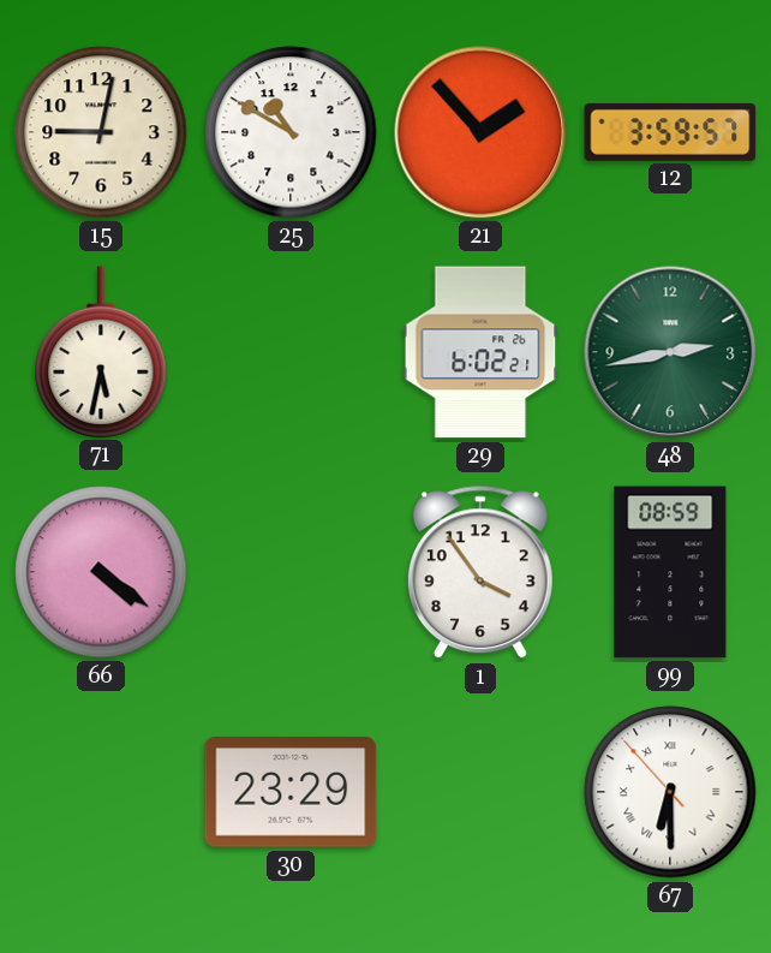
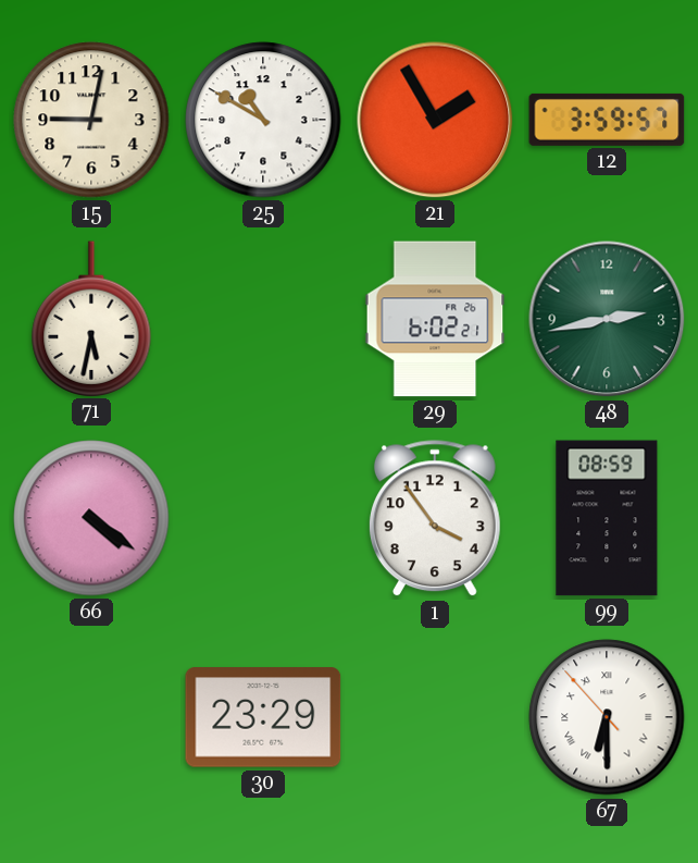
21: 1:53 -> 1:55
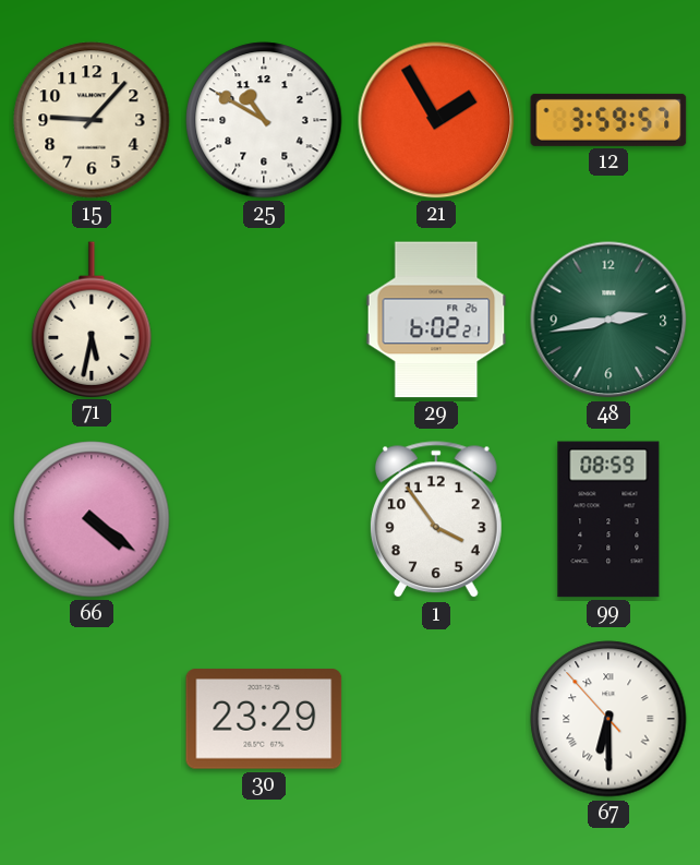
15: 9:02 -> 9:07
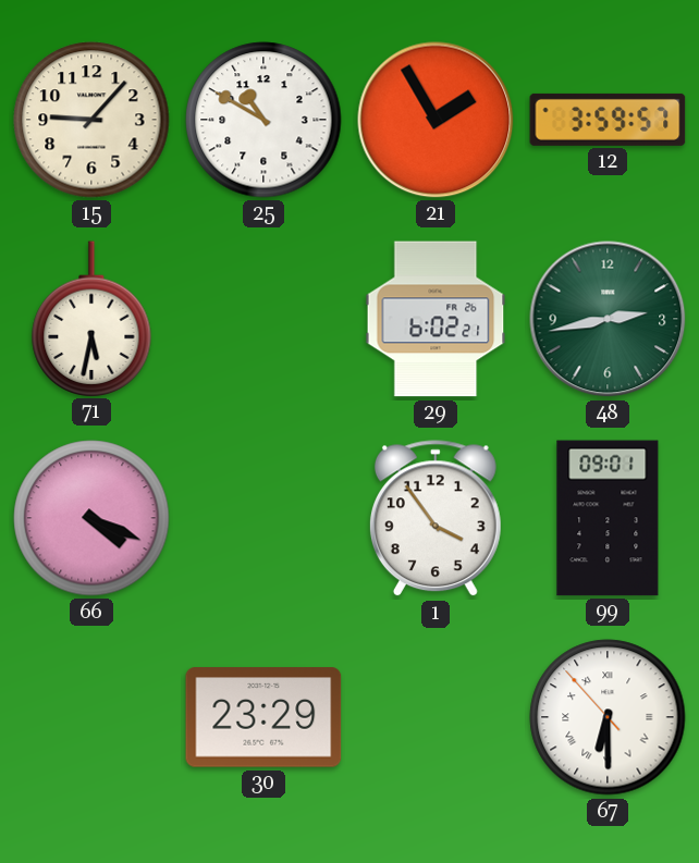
66: 4:21 -> 4:19
99: 08:59 -> 09:01
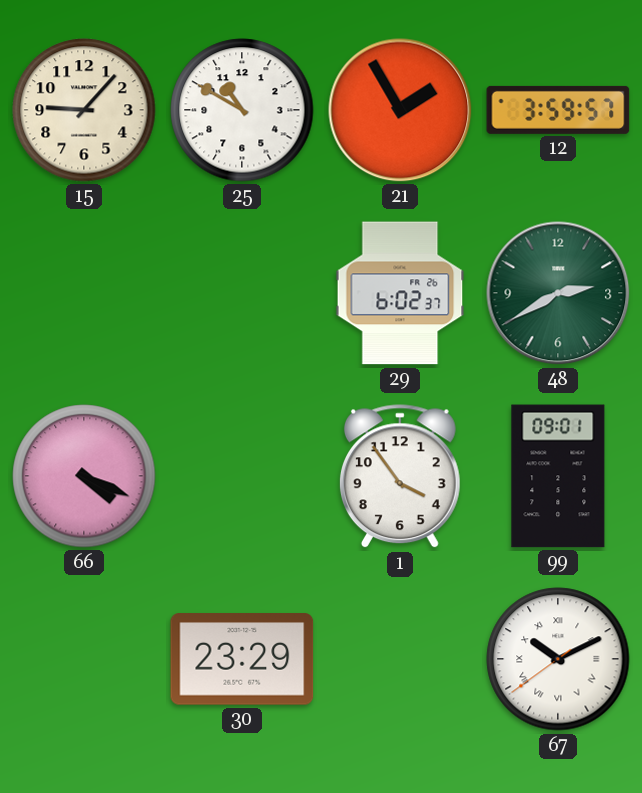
71: 5:32 -> none
29: 6:02:21 -> 6:02:37
48: 2:43 -> 2:40
67: 6:29 -> 10:10
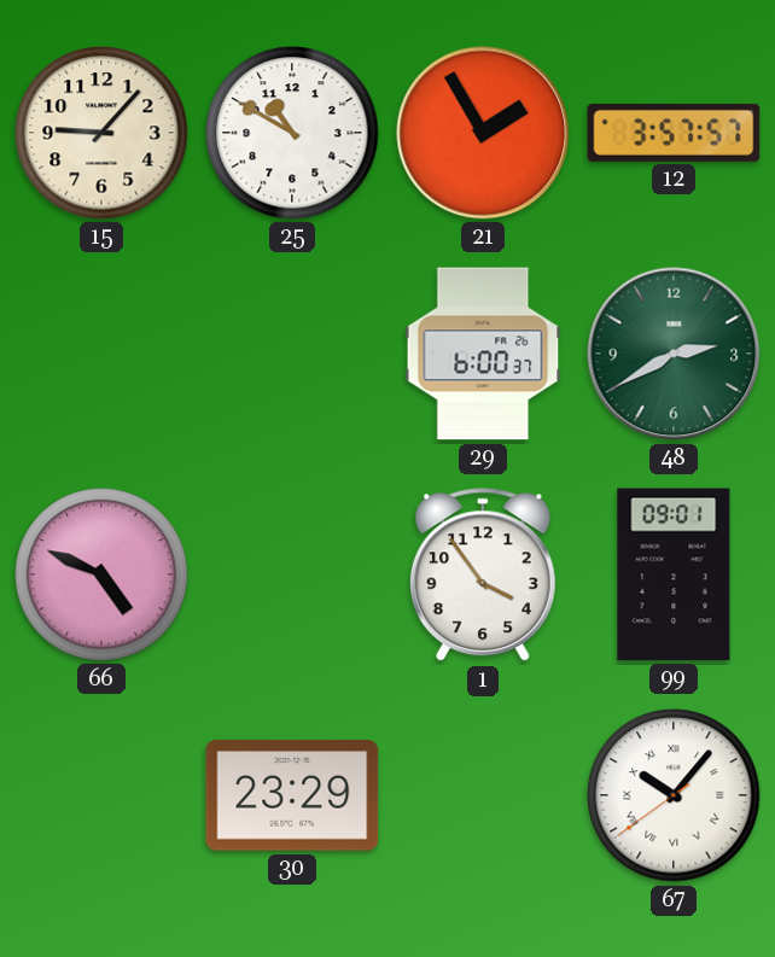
12: 3:59 -> 3:57
29: 6:02 -> 6:00
66: 4:19 -> 4:49
67: 10:10 -> 10:06
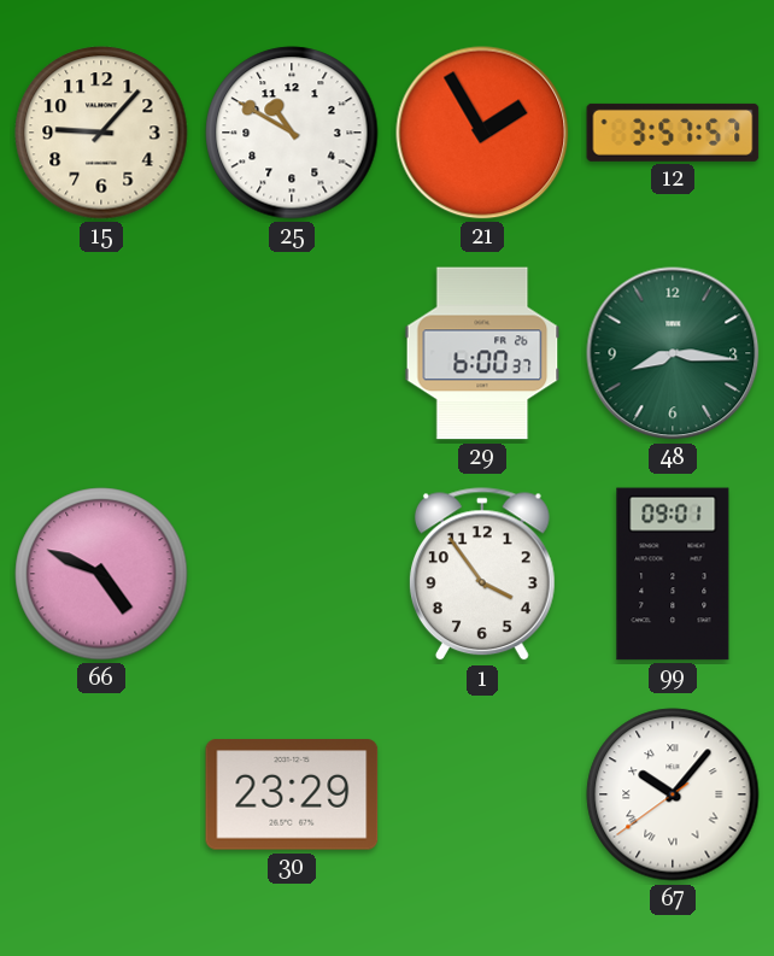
48: 2:40 -> 8:16
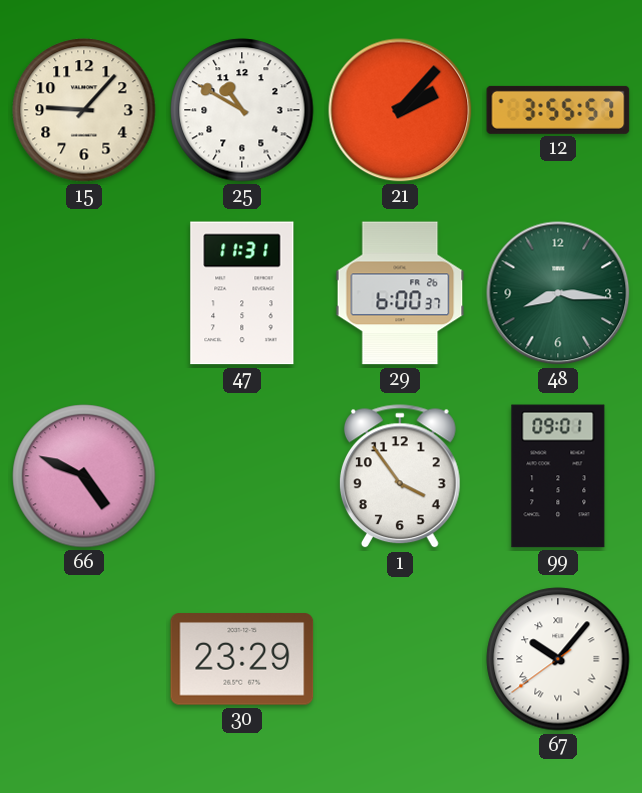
21: 1:55 -> 2:07
12: 3:57 -> 3:55
47: none -> 11:31
